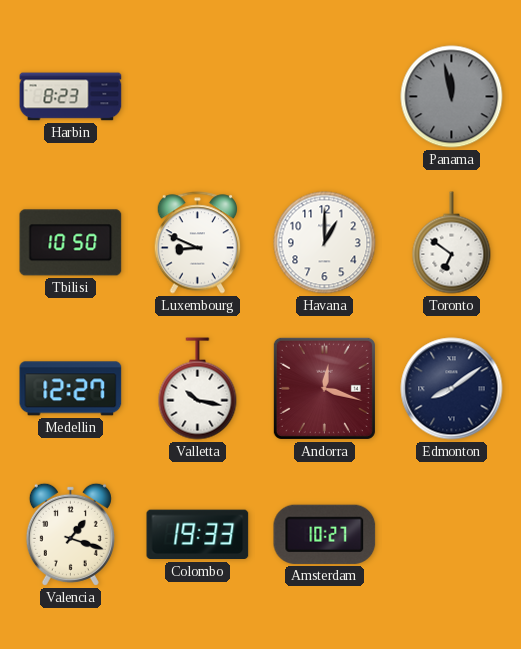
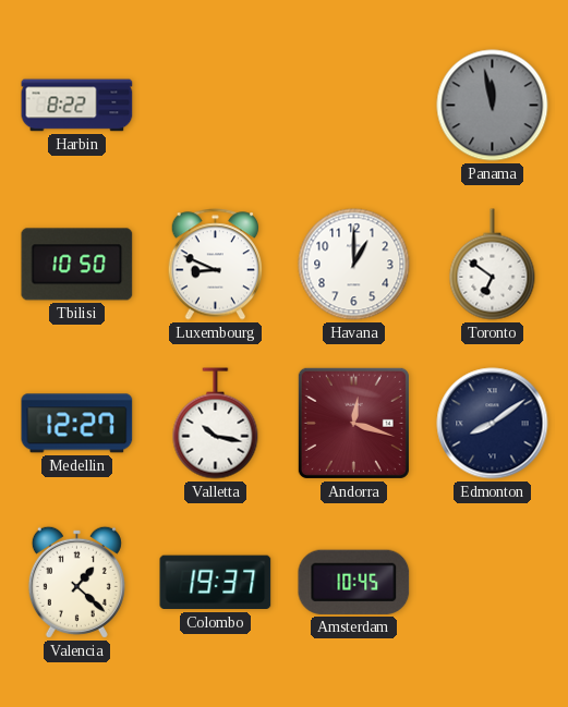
Harbin: 8:23 -> 8:22
Valencia: 1:18 -> 1:22
Colombo: 19:33 -> 19:37
Amsterdam: 10:27 -> 10:45
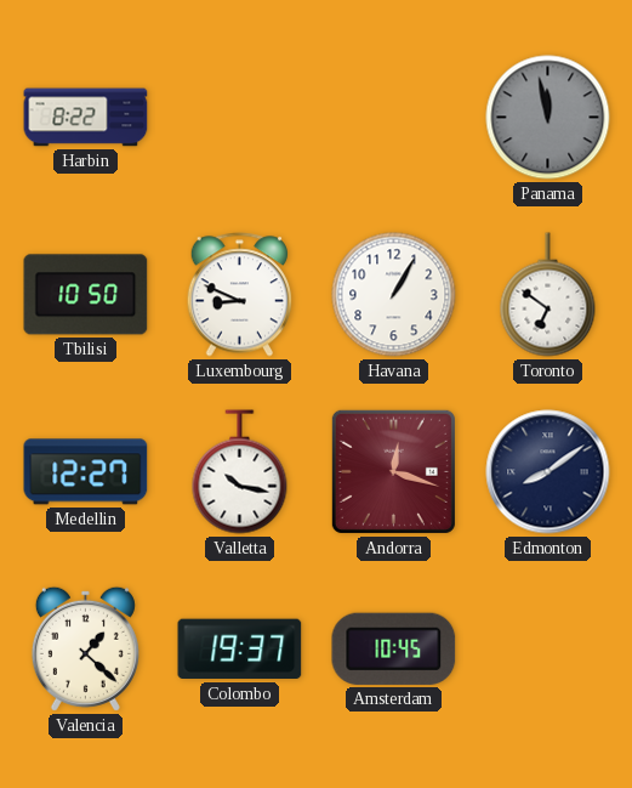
Havana: 1:00 -> 1:05
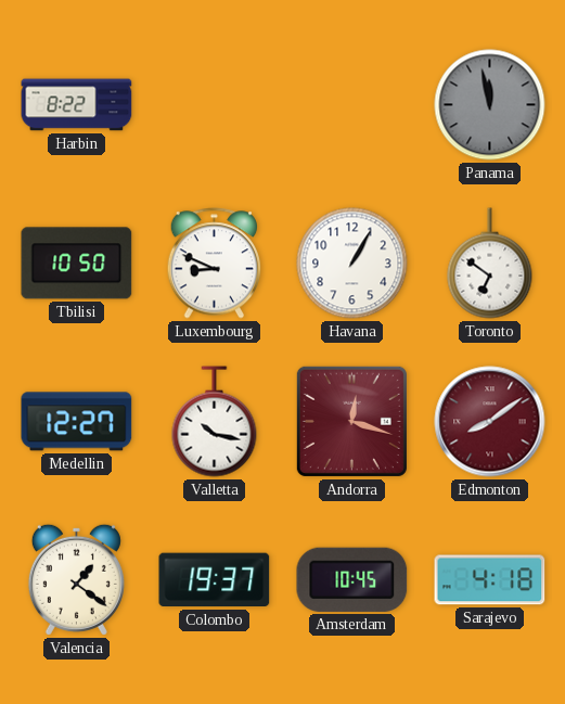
Edmonton dial: navy -> burgundy
Valencia: 1:22 -> 1:21
Sarajevo: none -> 4:18
